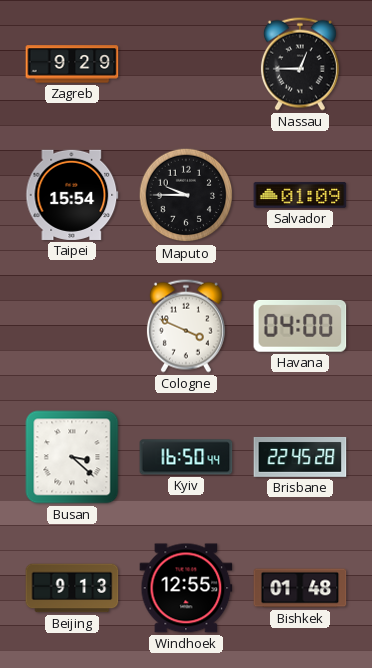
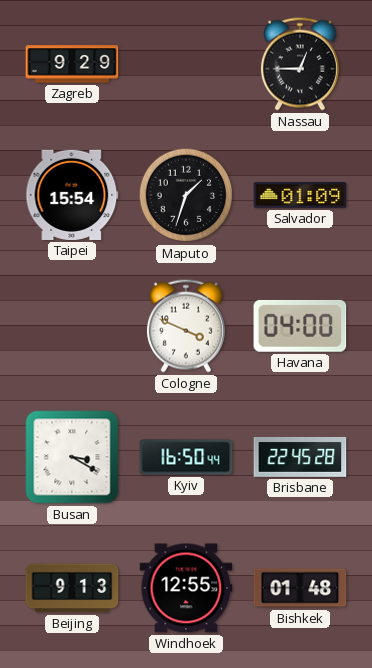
Maputo: 9:45 -> 1:33
Busan: 3:22 -> 3:20
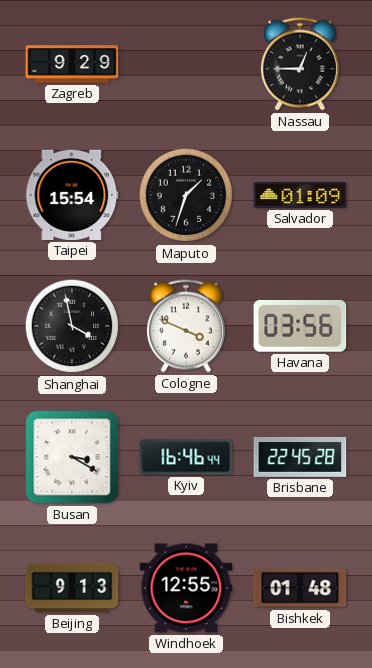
Shanghai: none -> 3:58
Havana: 04:00 -> 03:56
Kyiv: 16:50 -> 16:46
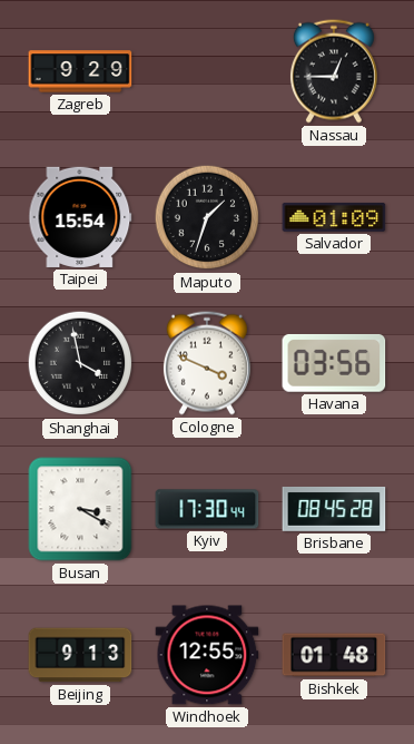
Kyiv: 16:46 -> 17:30
Brisbane: 22:45 -> 08:45
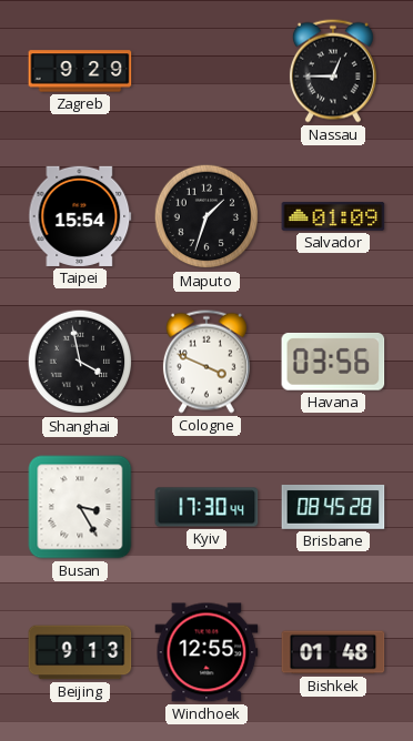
Busan: 3:20 -> 3:25
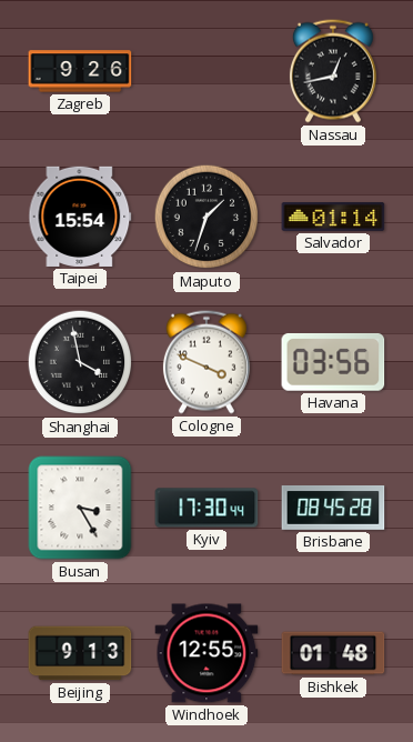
Zagreb: 9:29 -> 9:26
Nassau: 12:45 -> 12:43
Salvador: 01:09 -> 01:14
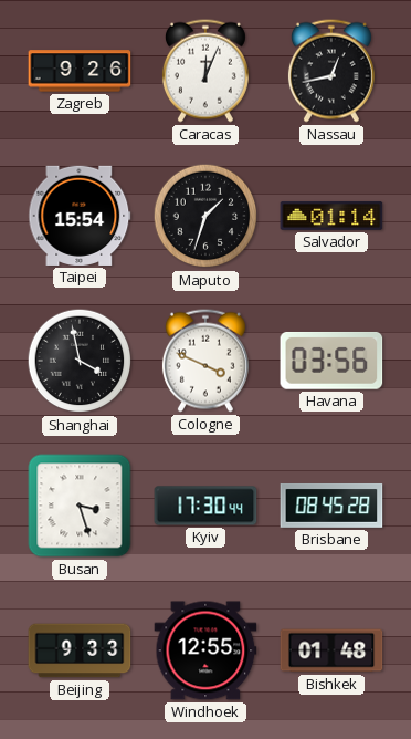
Caracas: none -> 12:04
Busan: 3:25 -> 3:27
Beijing: 9:13 -> 9:33
